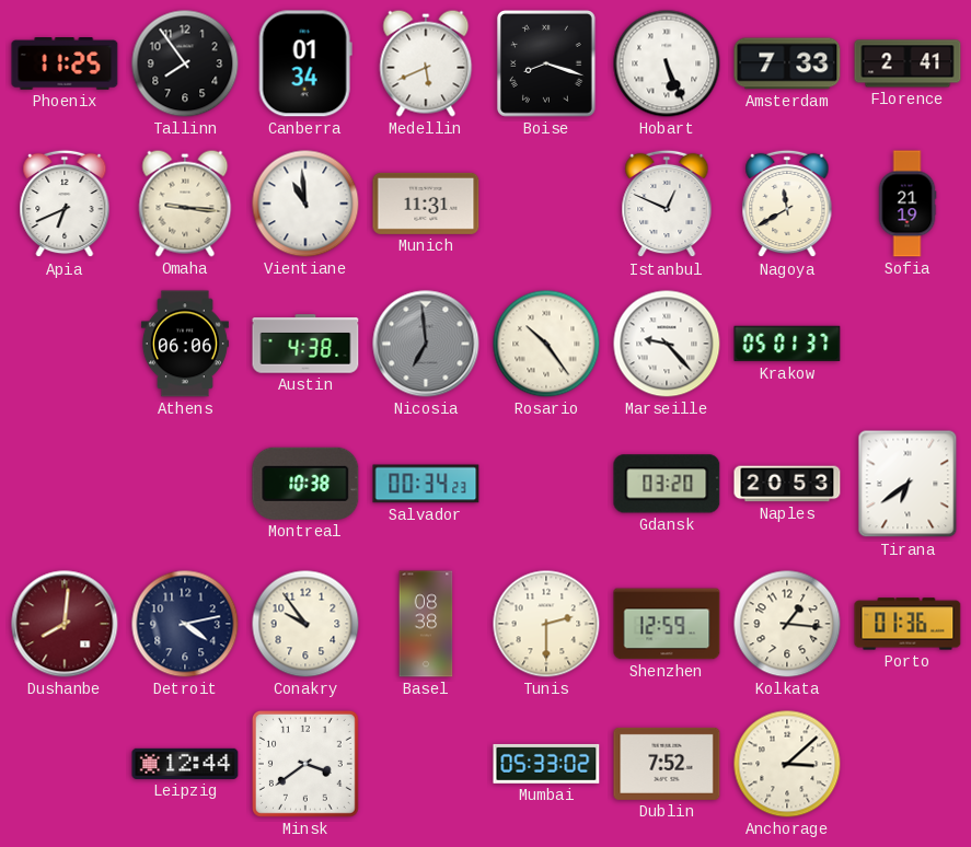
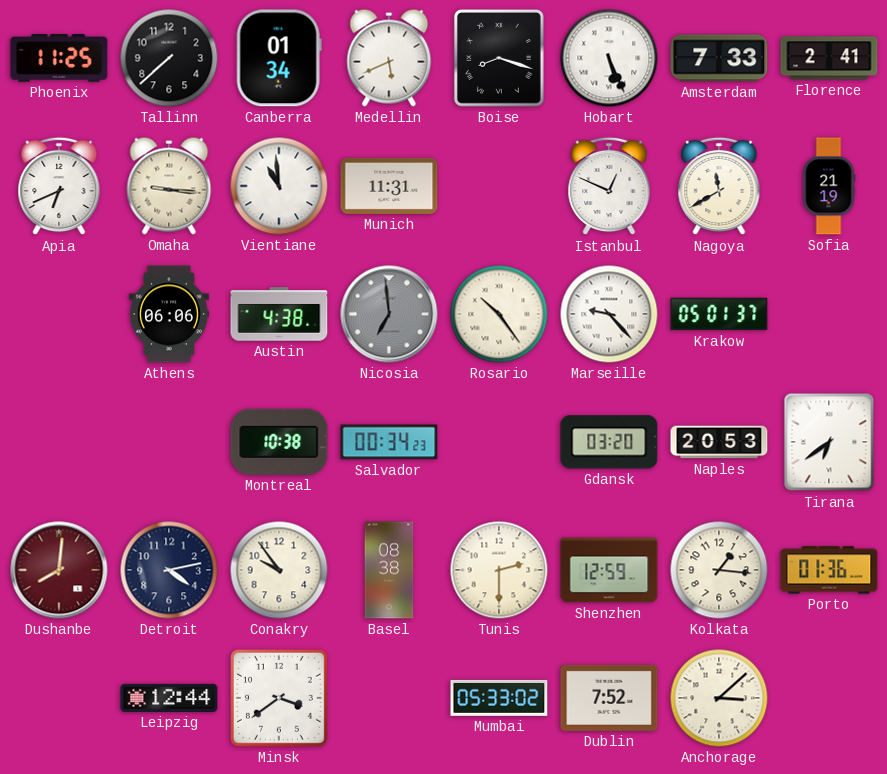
Tallinn: 7:54 -> 7:38
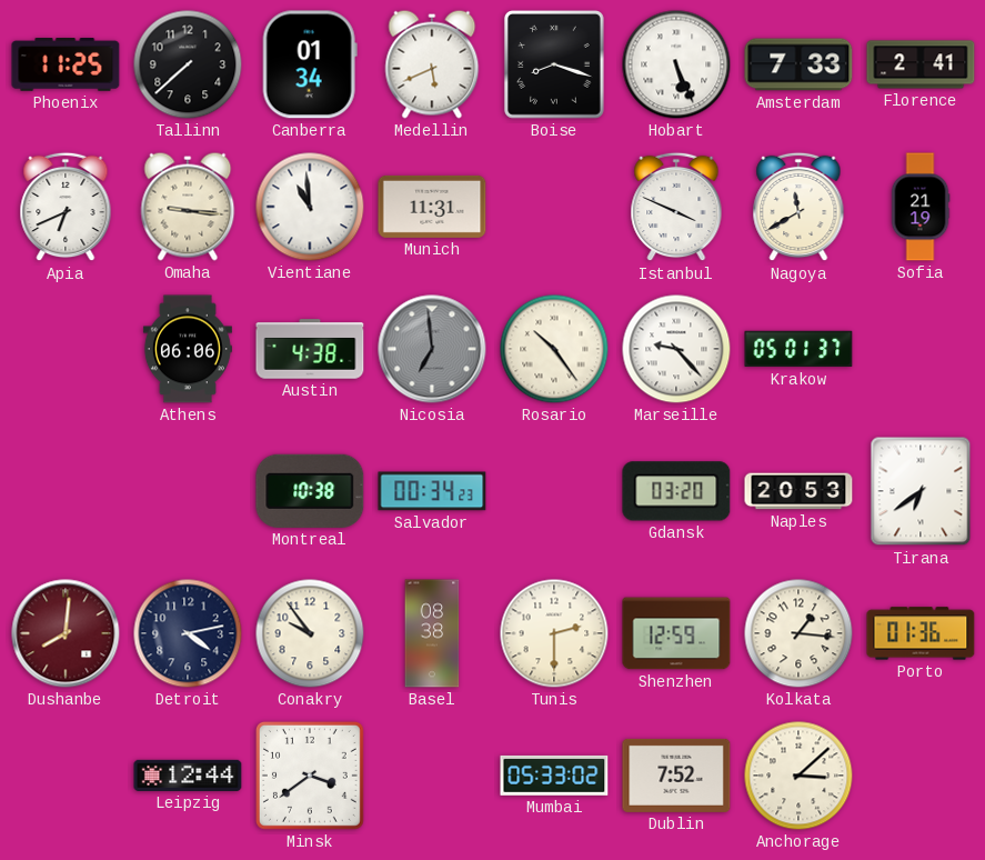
Istanbul: 12:49 -> 3:49
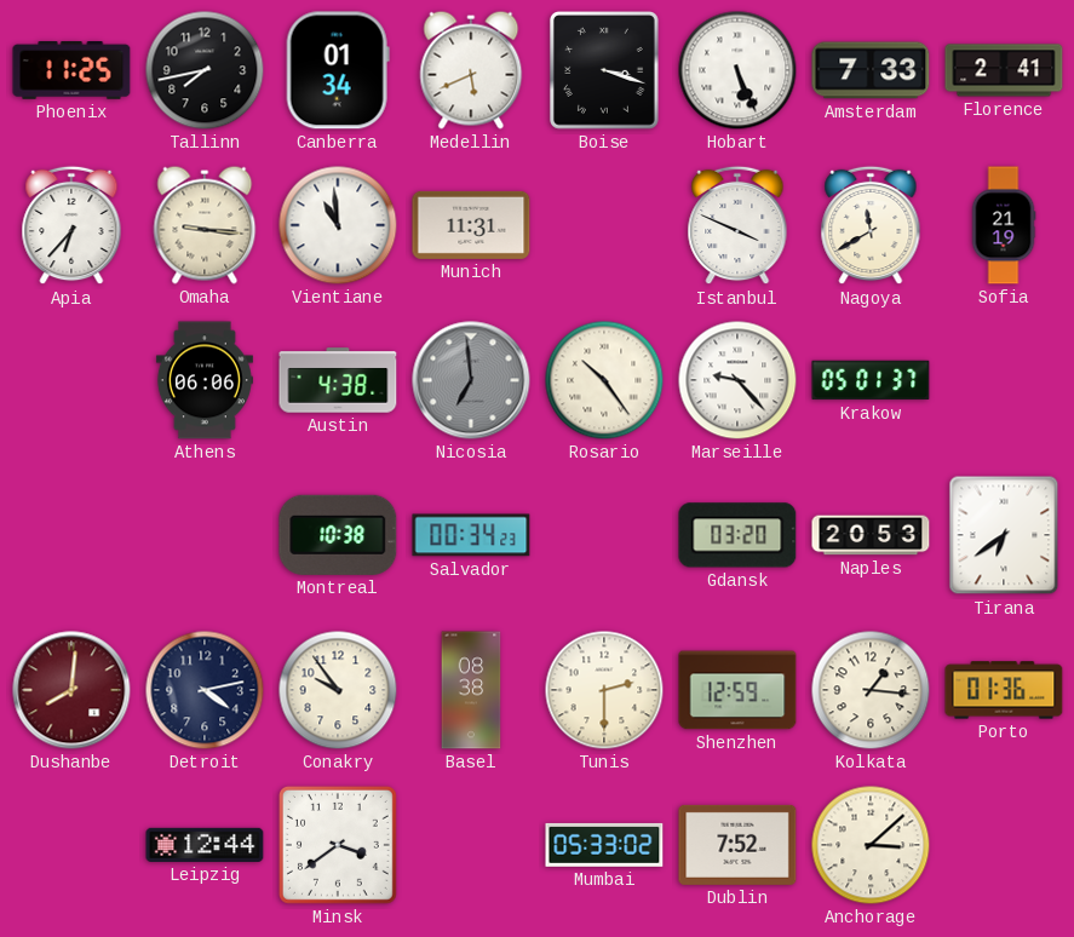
Tallinn: 7:38 -> 7:43
Boise: 8:18 -> 3:18
Apia: 6:41 -> 6:37
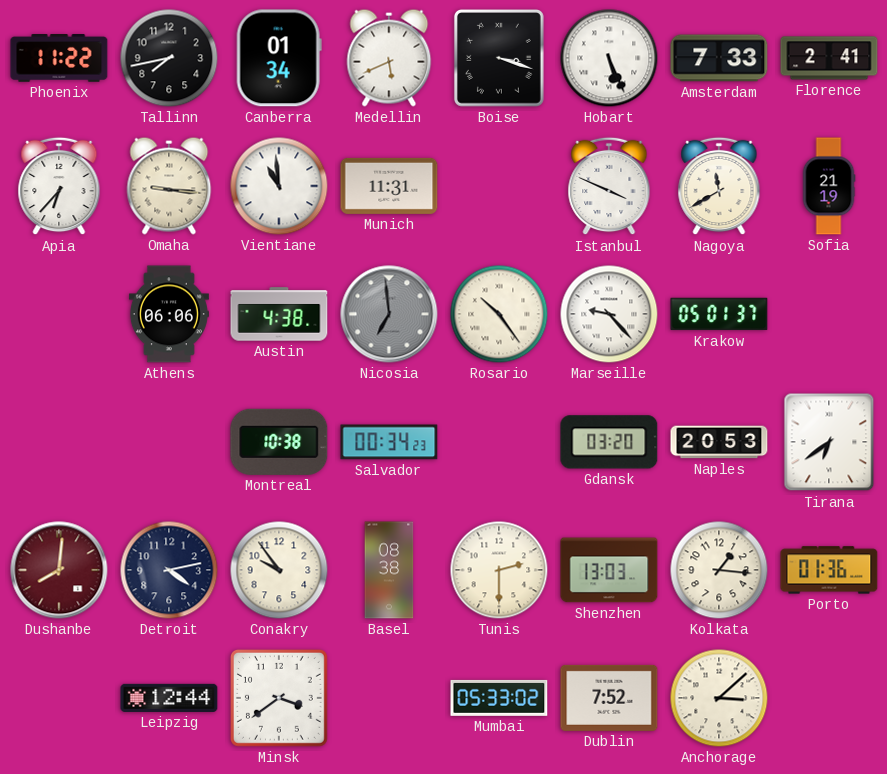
Phoenix: 11:25 -> 11:22
Shenzhen: 12:59 -> 13:03
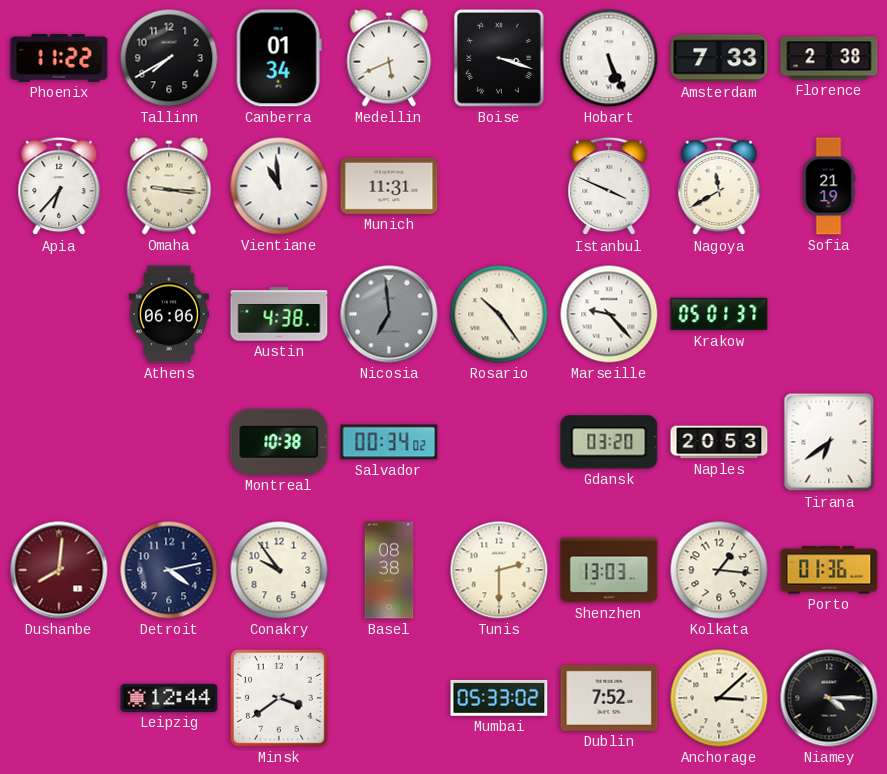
Tallinn: 7:43 -> 7:40
Florence: 2:41 -> 2:38
Salvador: 00:34:23 -> 00:34:02
Niamey: none -> 4:15
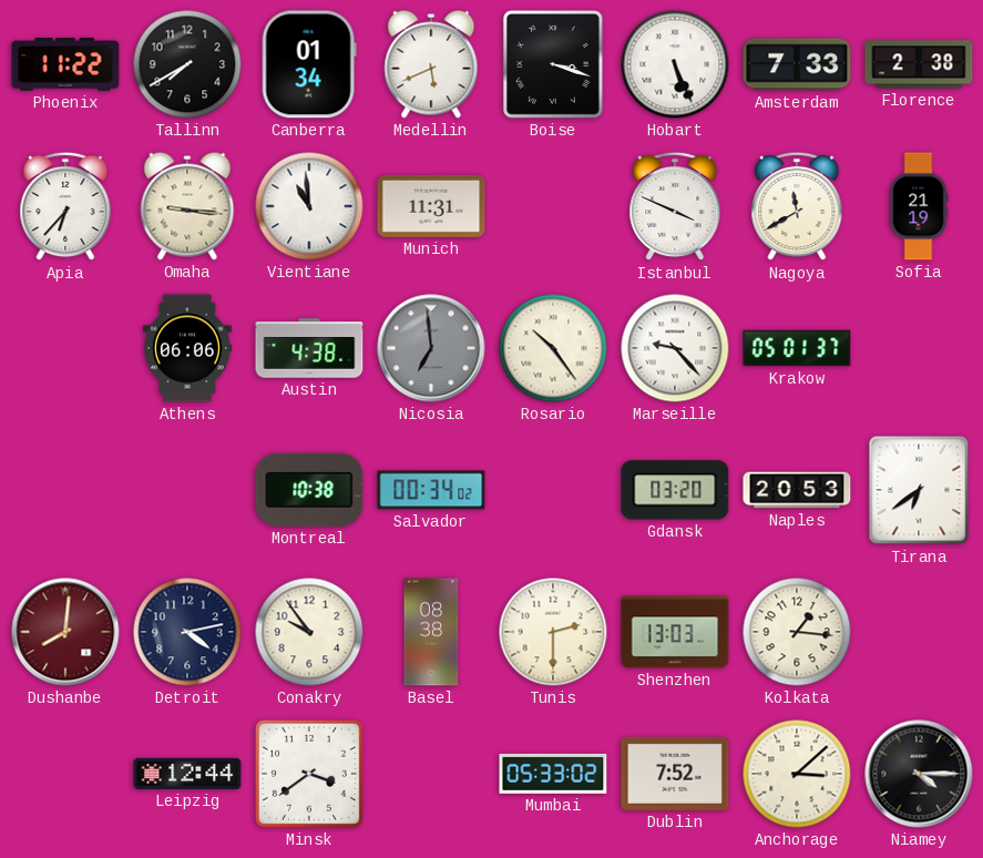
Porto: 01:36 -> none
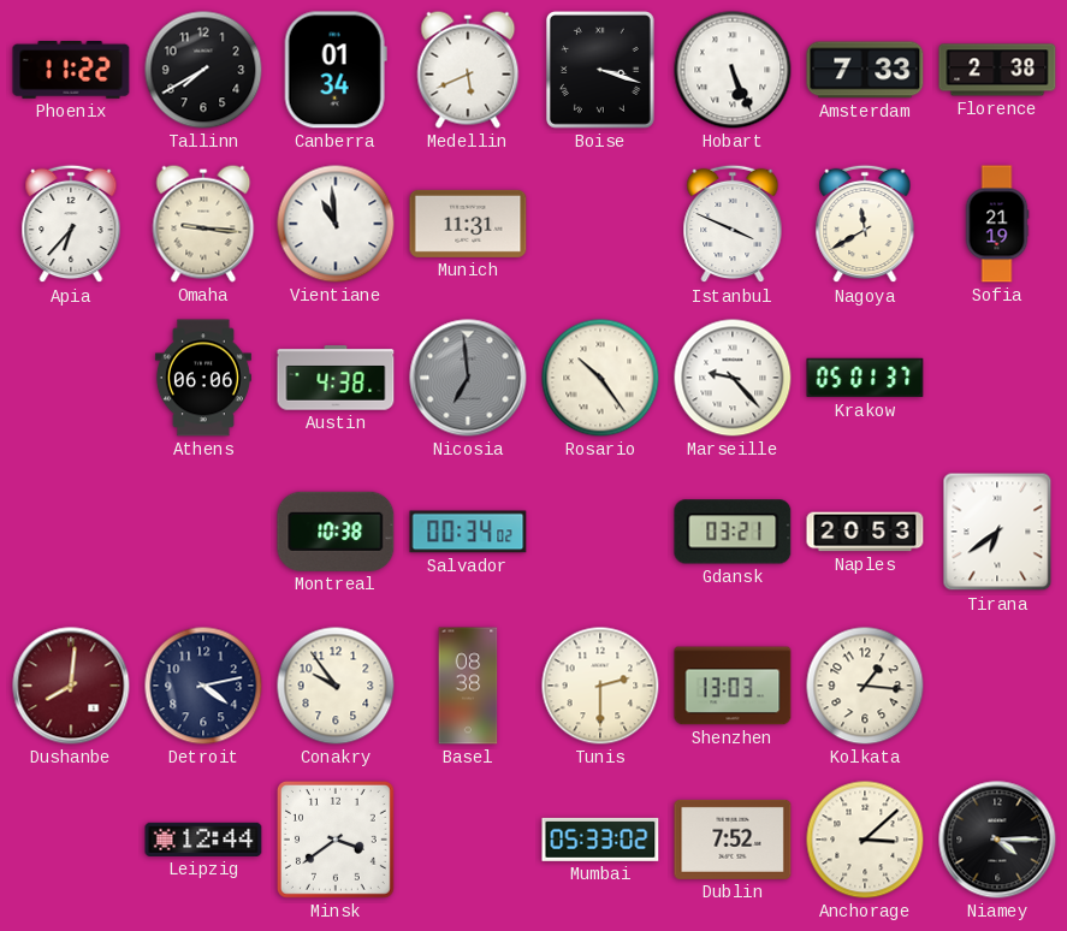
Gdansk: 03:20 -> 03:21
